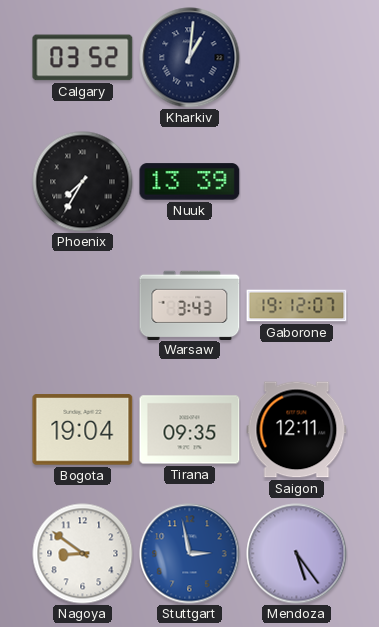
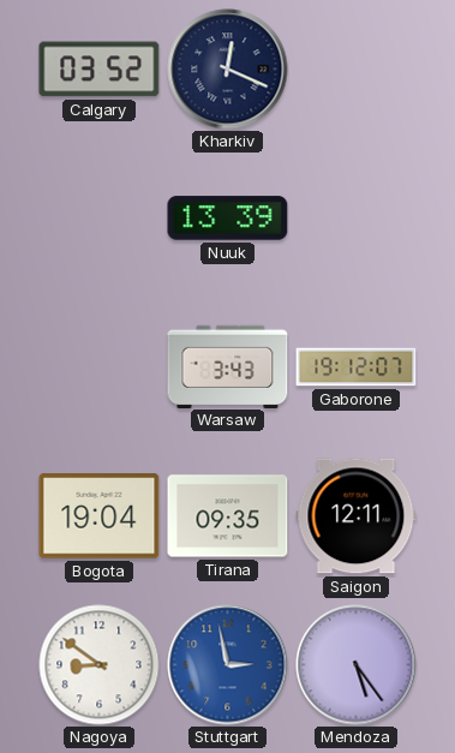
Kharkiv: 1:01 -> 12:19
Phoenix: 7:35 -> none
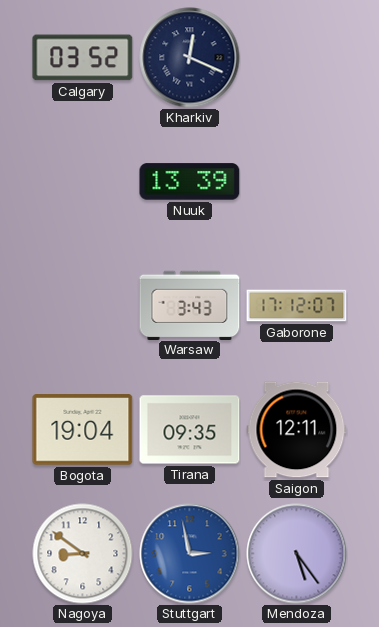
Gaborone: 19:12 -> 17:12
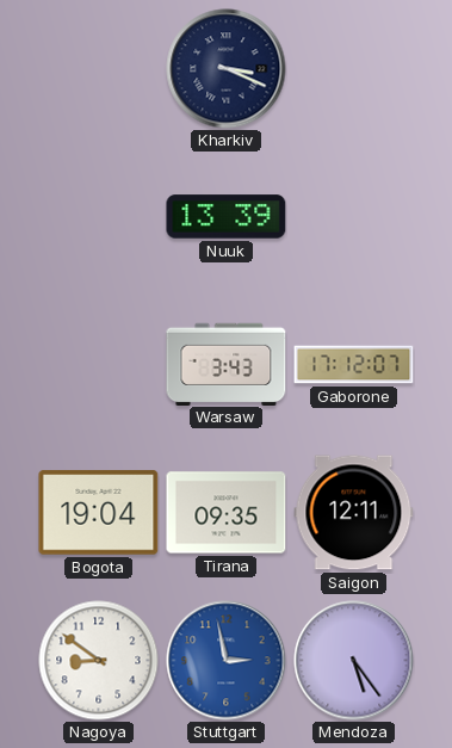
Calgary: 03:52 -> none
Kharkiv: 12:19 -> 3:19
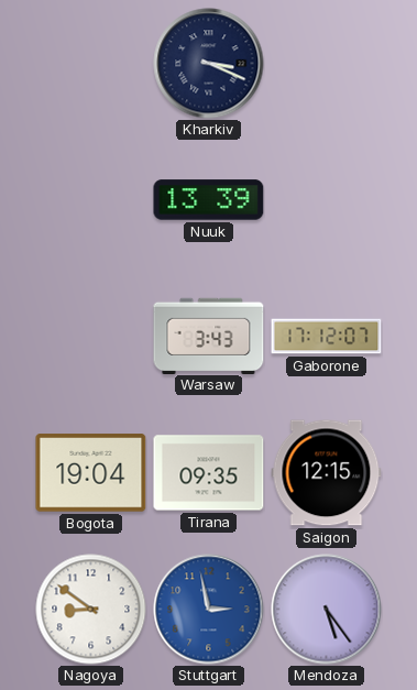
Saigon: 12:11 -> 12:15
